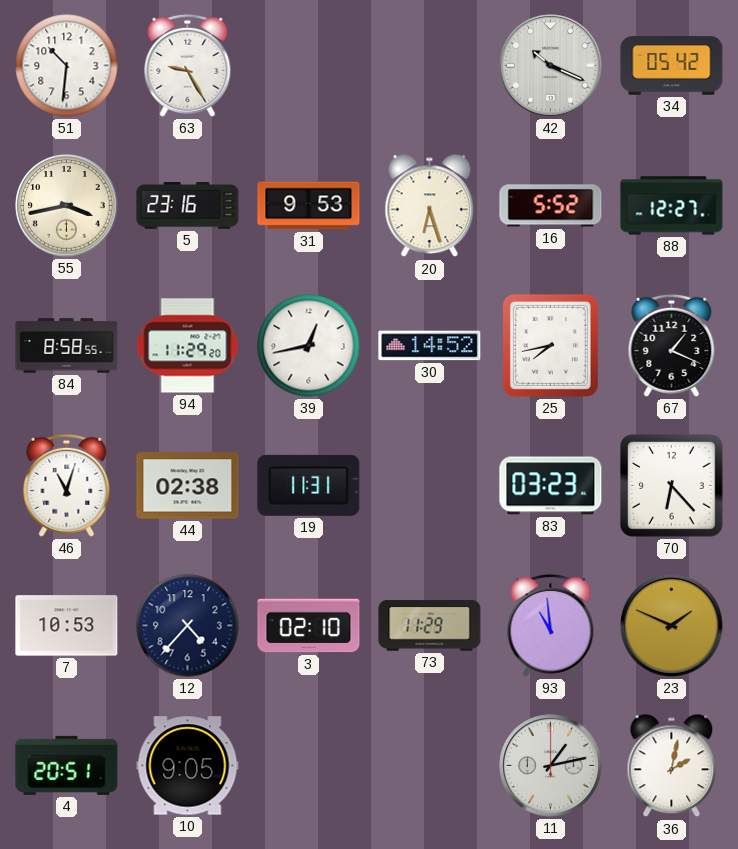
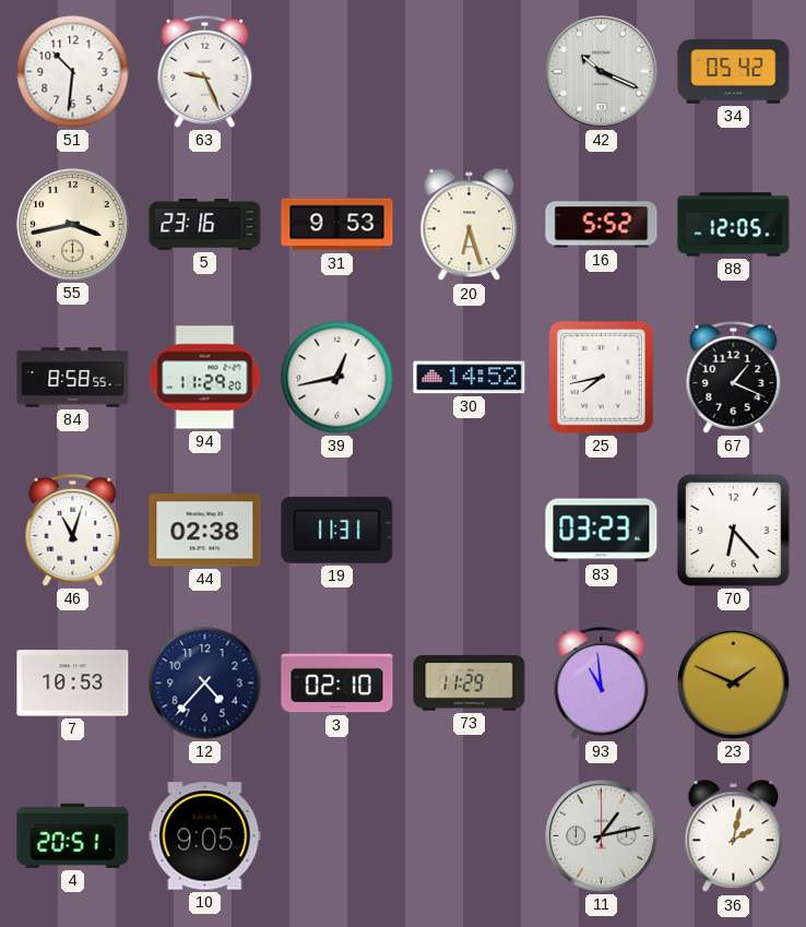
63: 9:25 -> 9:26
88: 12:27 -> 12:05
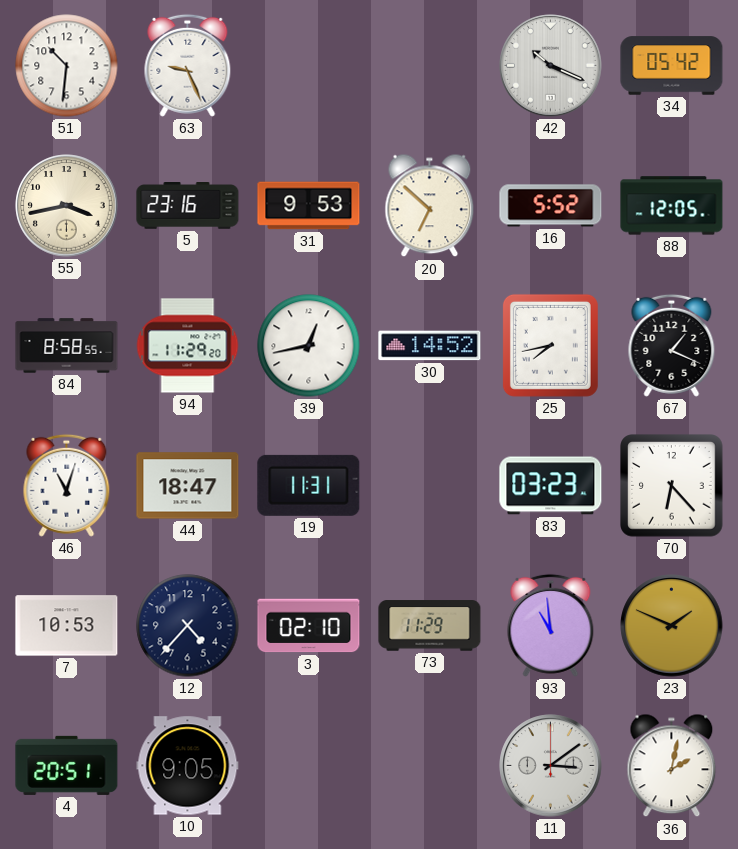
20: 6:27 -> 6:52
44: 02:38 -> 18:47
11: 1:13 -> 3:09
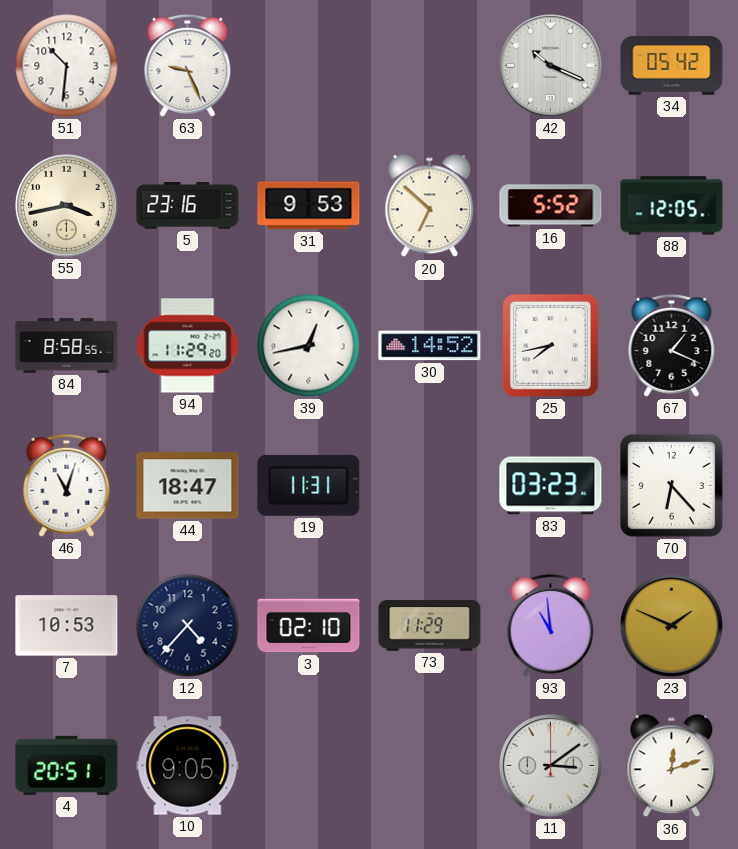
36: 2:02 -> 12:12
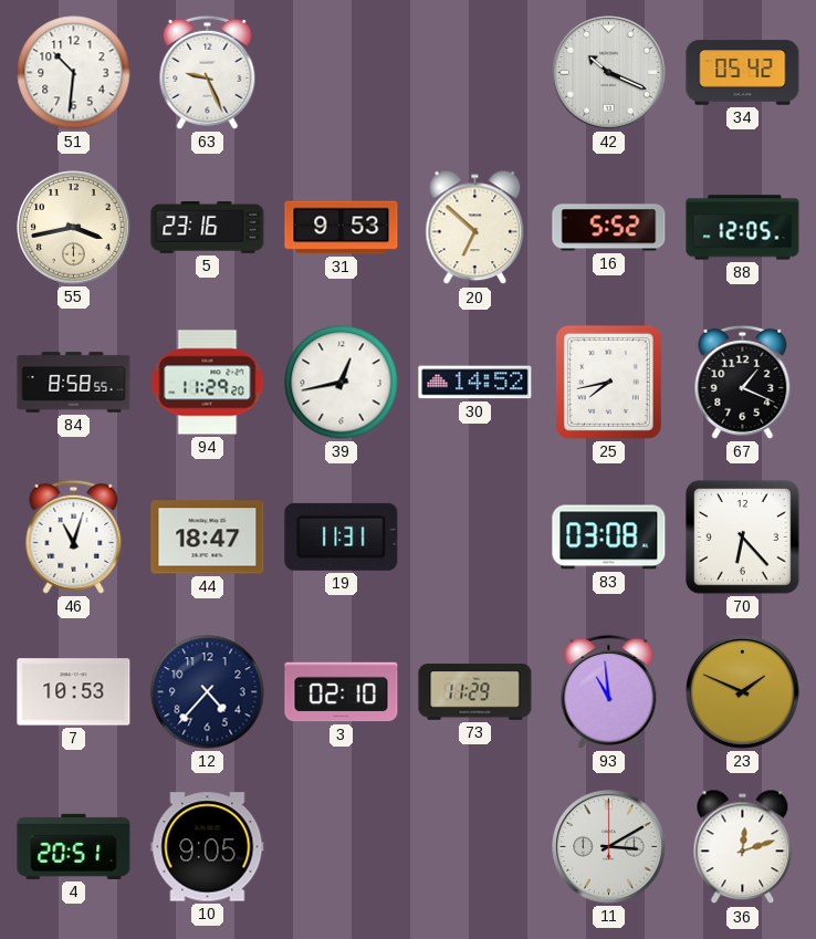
83: 03:23 -> 03:08
11: 3:09 -> 3:10
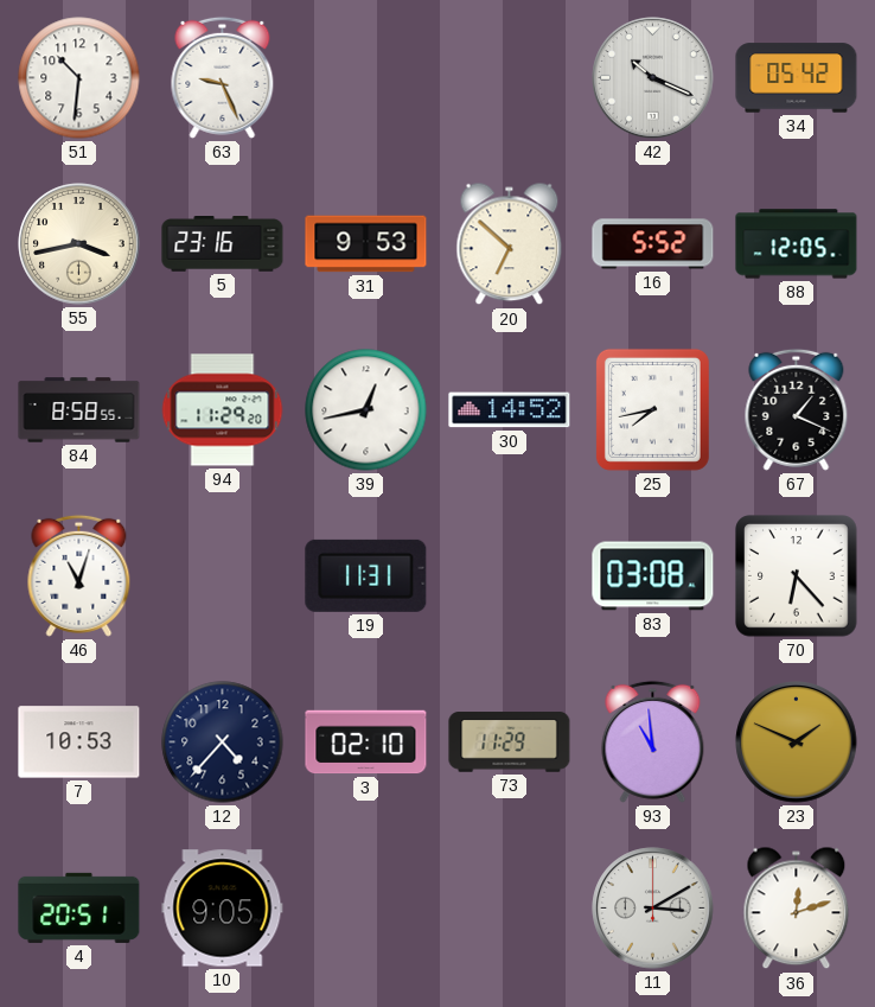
44: 18:47 -> none
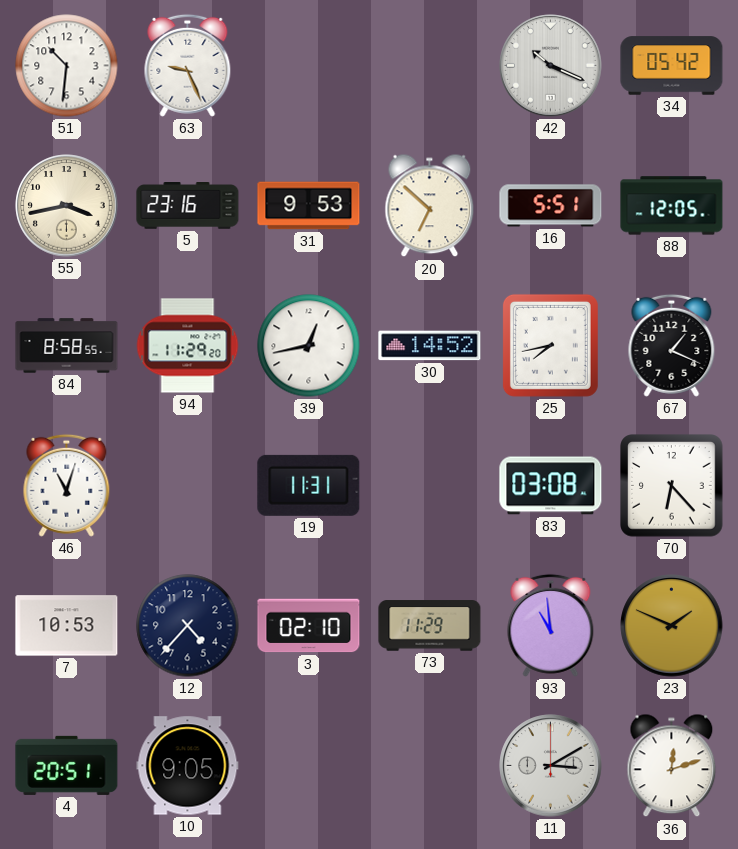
16: 5:52 -> 5:51
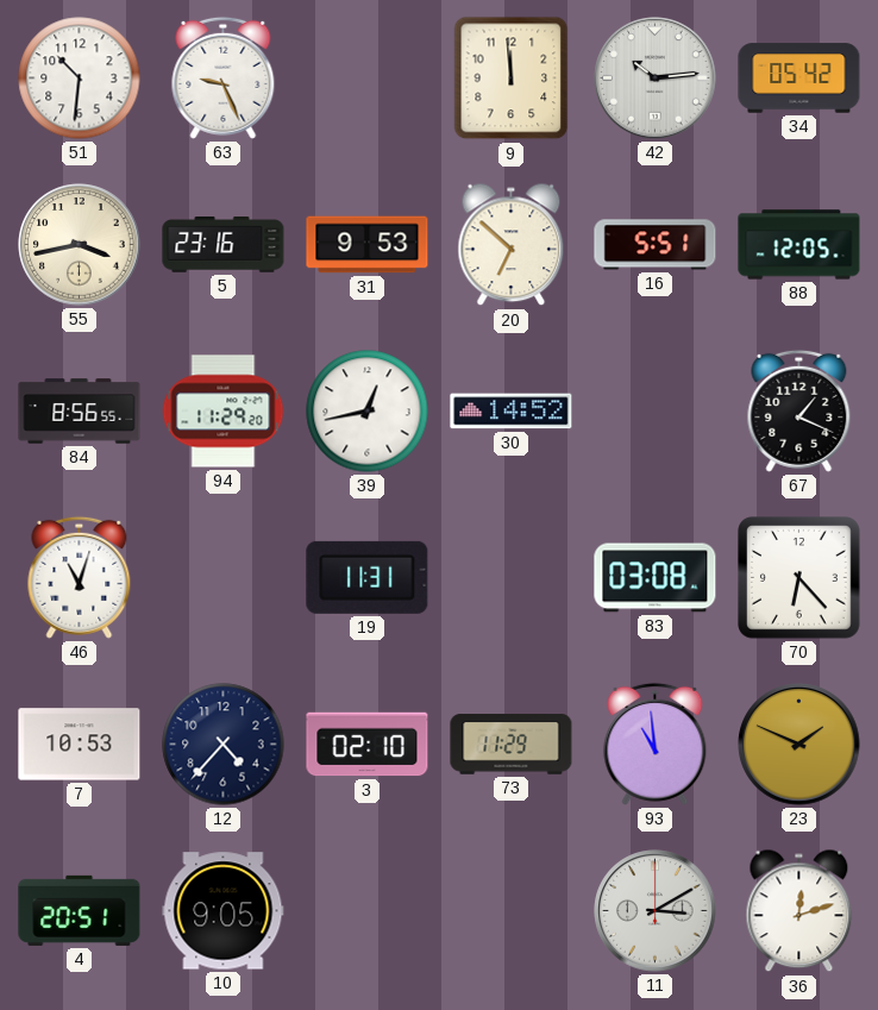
9: none -> 11:59
42: 10:19 -> 10:14
84: 8:58 -> 8:56
25: 7:43 -> none
